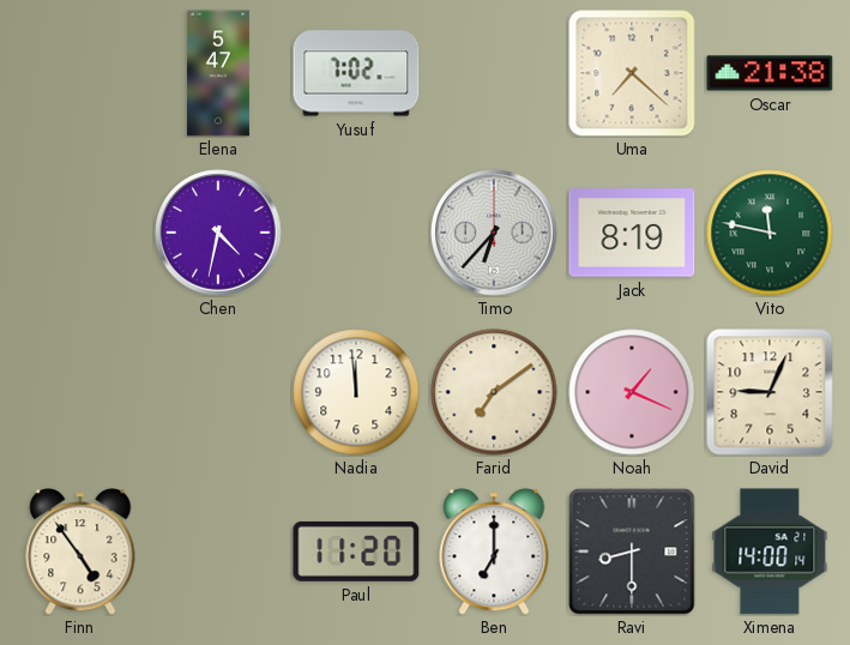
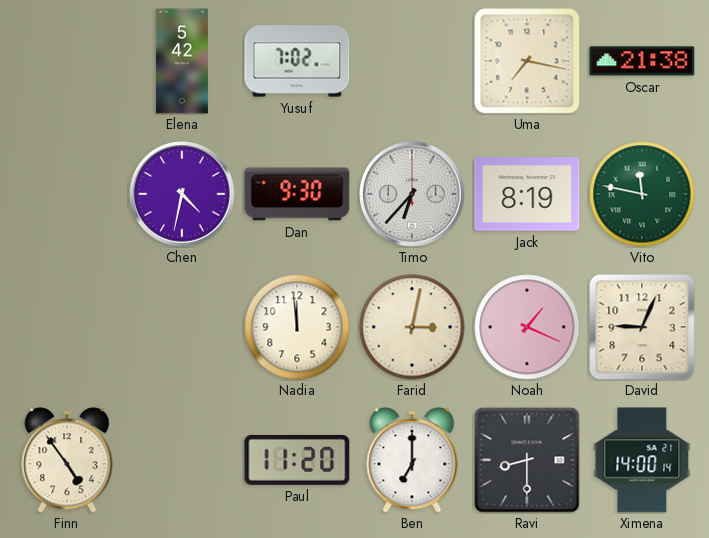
Elena: 5:47 -> 5:42
Uma: 7:22 -> 7:17
Dan: none -> 9:30
Farid: 7:09 -> 3:02
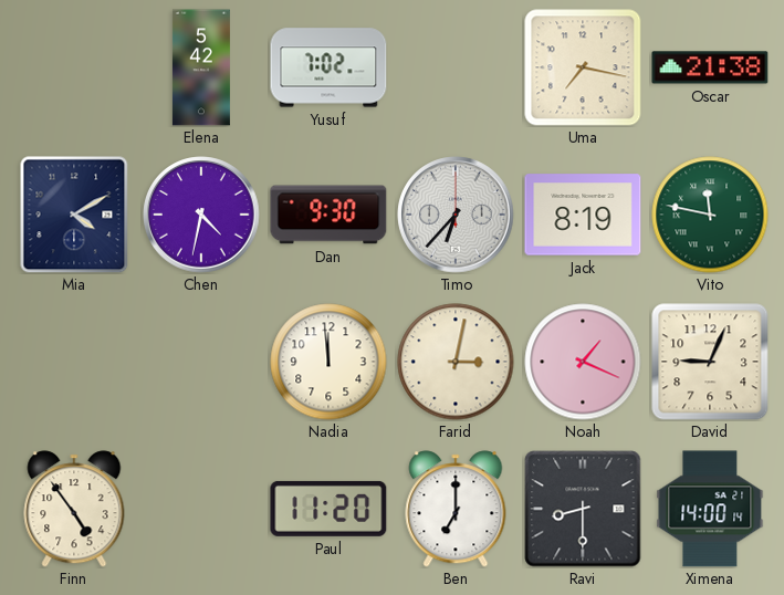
Mia: none -> 4:10
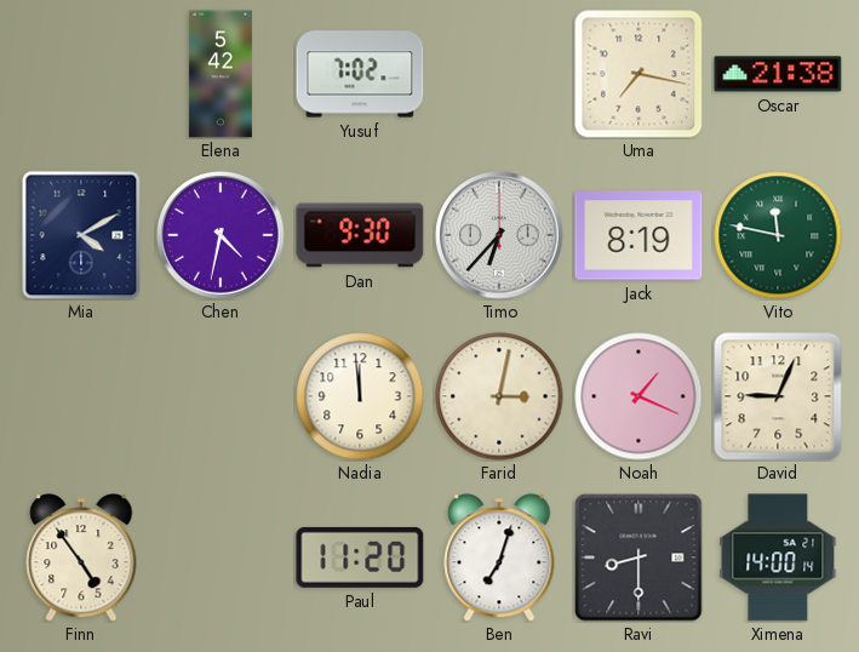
Ben: 7:00 -> 7:03
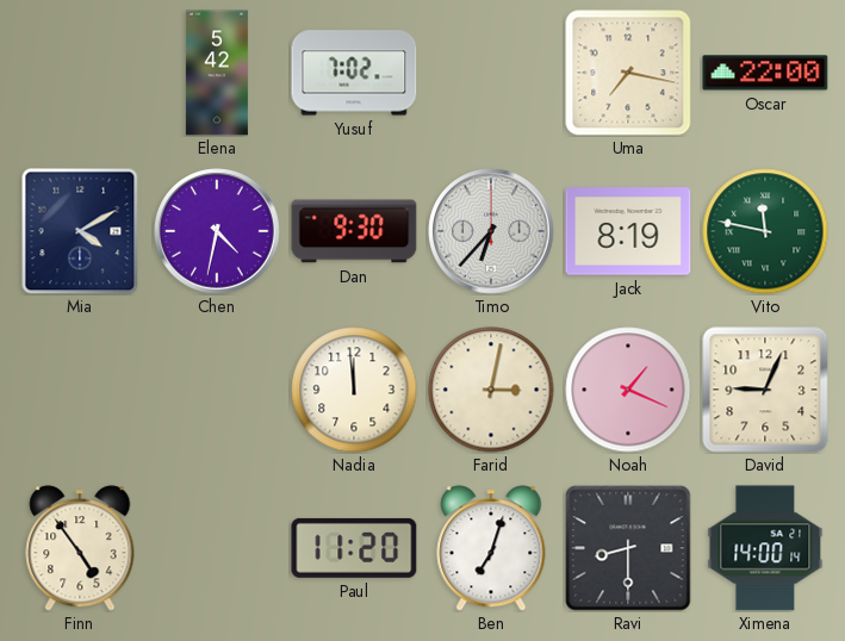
Oscar: 21:38 -> 22:00
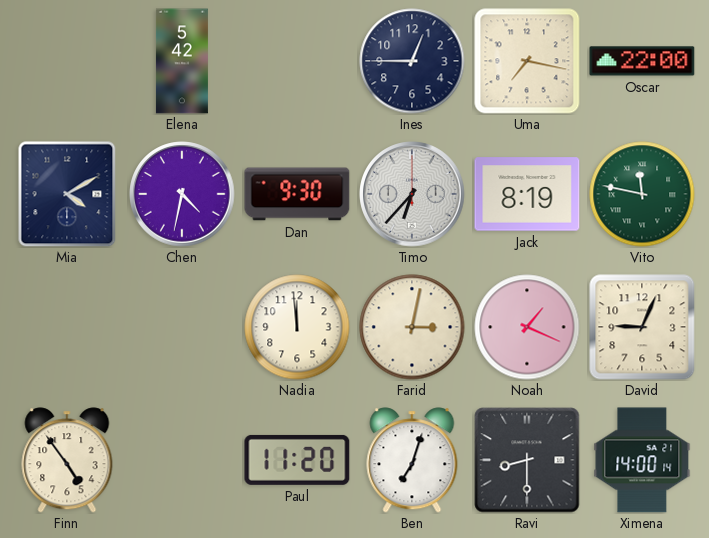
Yusuf: 7:02 -> none
Ines: none -> 12:45
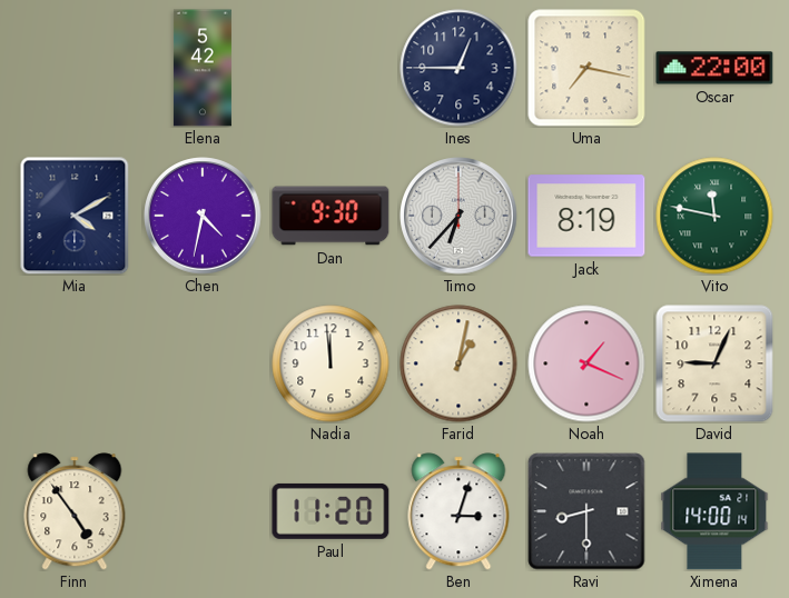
Farid: 3:02 -> 1:02
Ben: 7:03 -> 3:03
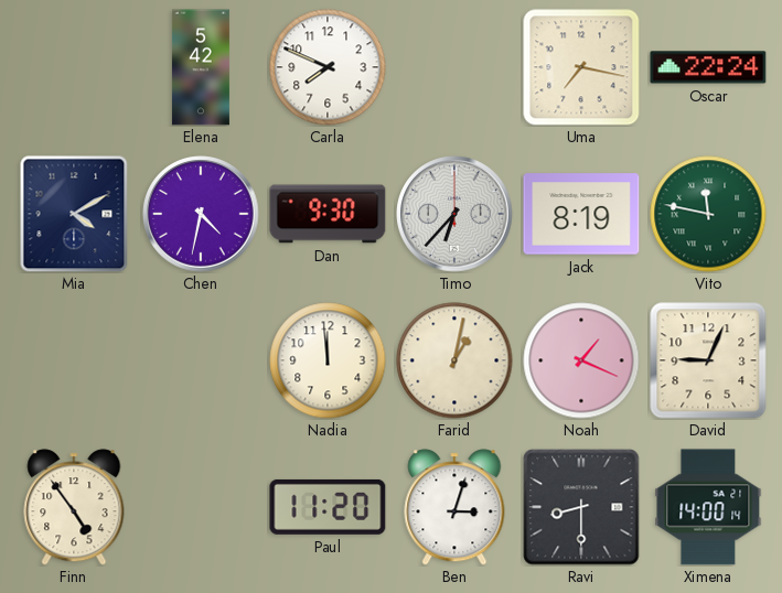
Carla: none -> 7:49
Ines: 12:45 -> none
Oscar: 22:00 -> 22:24
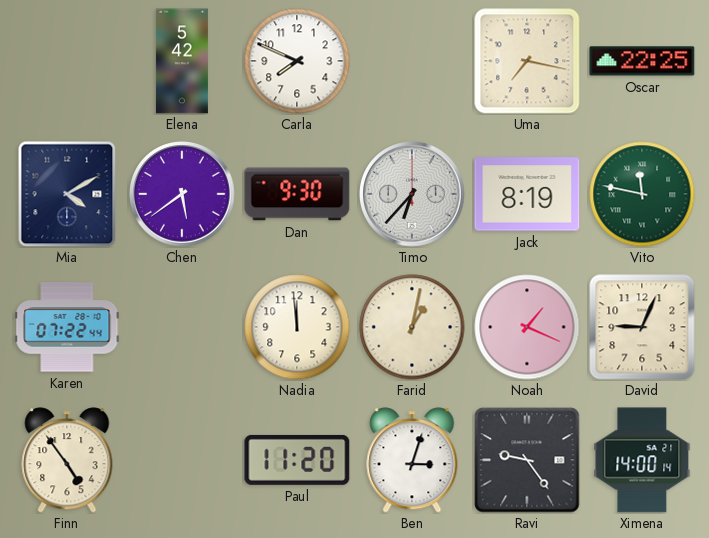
Oscar: 22:24 -> 22:25
Chen: 4:32 -> 5:39
Karen: none -> 07:22
Ravi: 8:30 -> 9:24
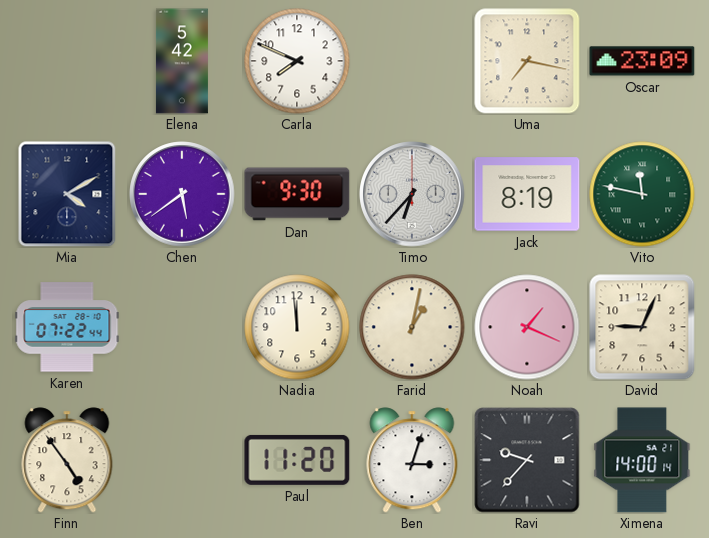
Oscar: 22:25 -> 23:09
Ravi: 9:24 -> 9:37
